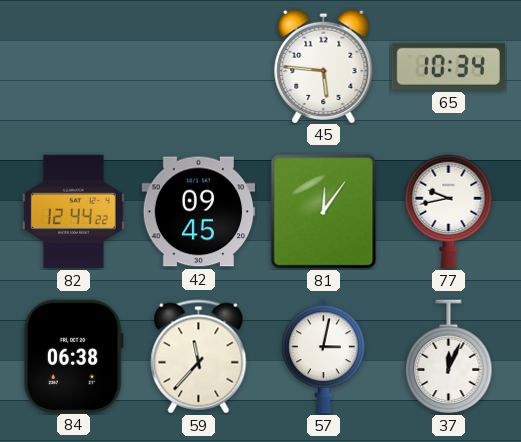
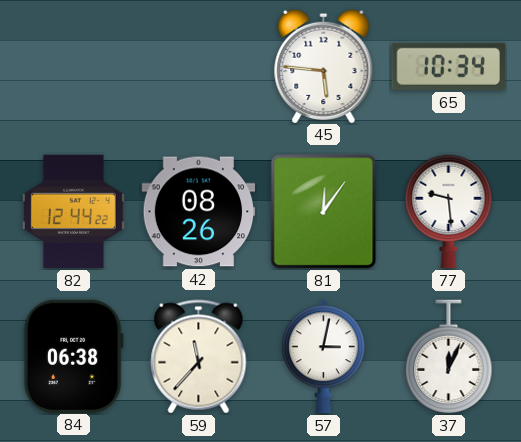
42: 09:45 -> 08:26
77: 9:43 -> 9:29
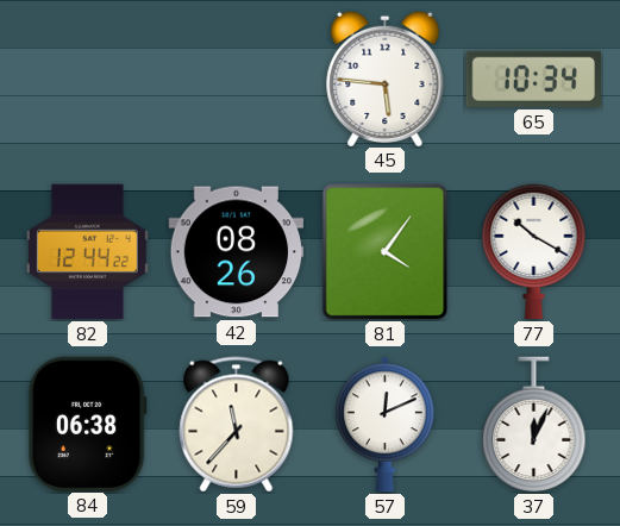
81: 12:06 -> 4:06
77: 9:29 -> 10:20
57: 3:02 -> 12:11
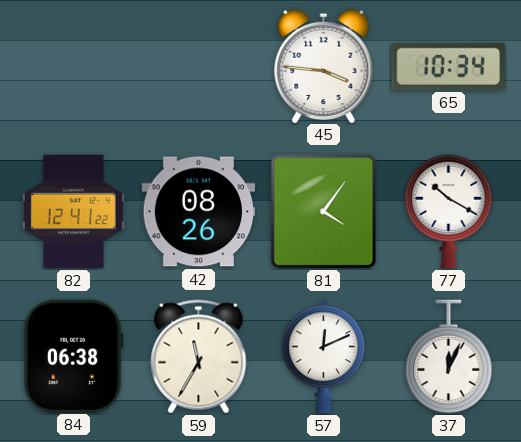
45: 5:46 -> 3:46
82: 12:44 -> 12:41
59: 11:37 -> 11:35
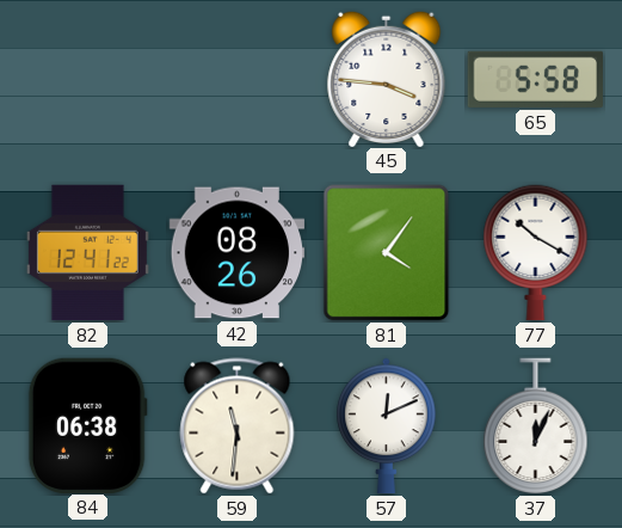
65: 10:34 -> 5:58
59: 11:35 -> 11:31
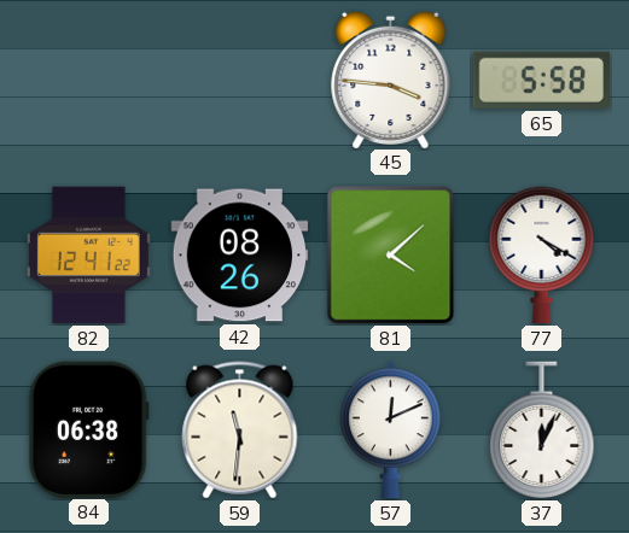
81: 4:06 -> 4:08
77: 10:20 -> 4:20
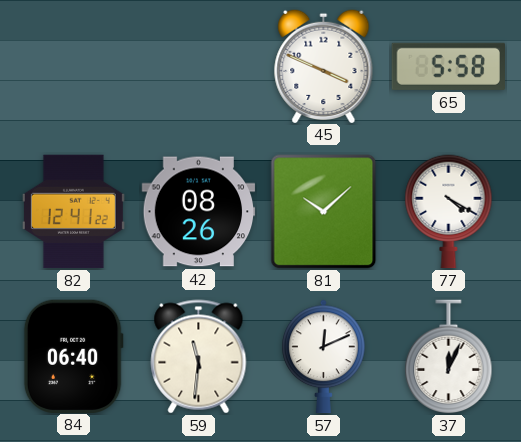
45: 3:46 -> 3:49
81: 4:08 -> 10:08
84: 06:38 -> 06:40
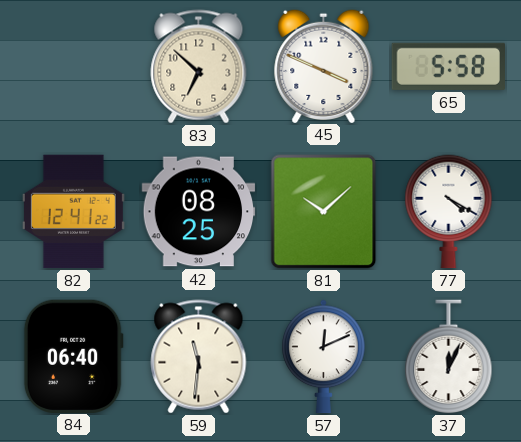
83: none -> 6:52
42: 08:26 -> 08:25
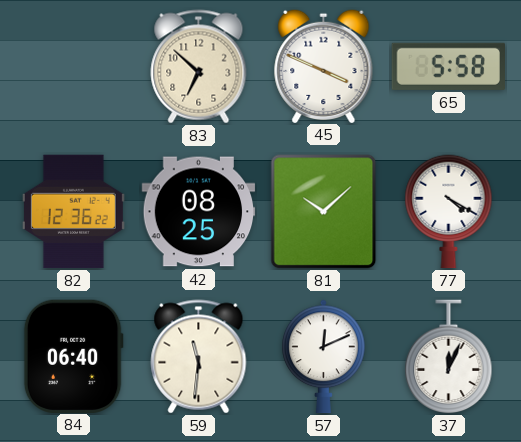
82: 12:41 -> 12:36
